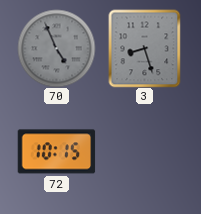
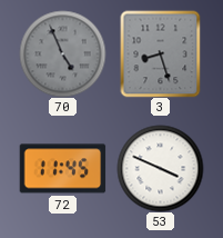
72: 10:15 -> 11:45
53: none -> 3:49
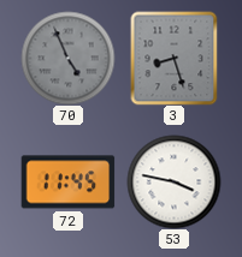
53: 3:49 -> 3:47
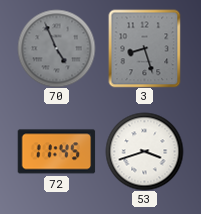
53: 3:47 -> 3:42
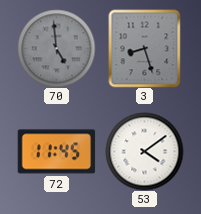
70: 4:56 -> 4:59
53: 3:42 -> 4:09
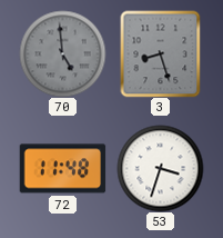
72: 11:45 -> 11:48
53: 4:09 -> 3:33
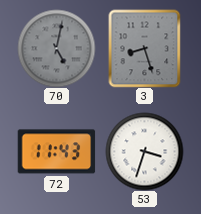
70: 4:59 -> 5:02
72: 11:48 -> 11:43
